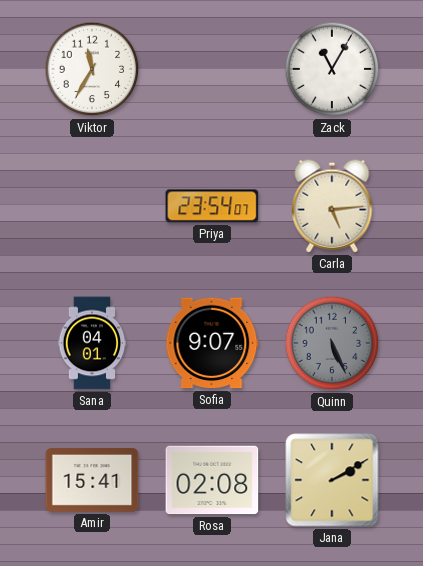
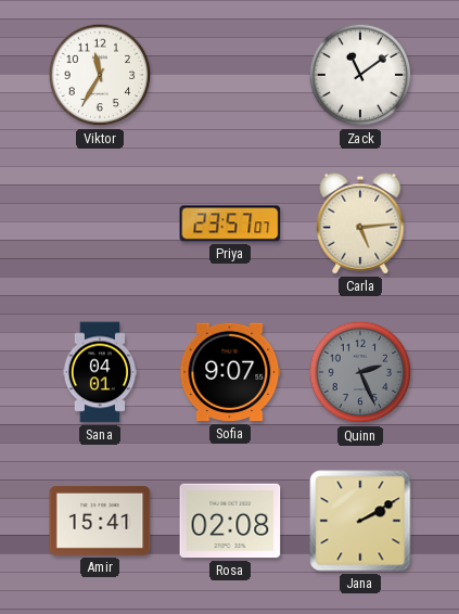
Zack: 11:05 -> 11:09
Priya: 23:54 -> 23:57
Quinn: 5:26 -> 2:26
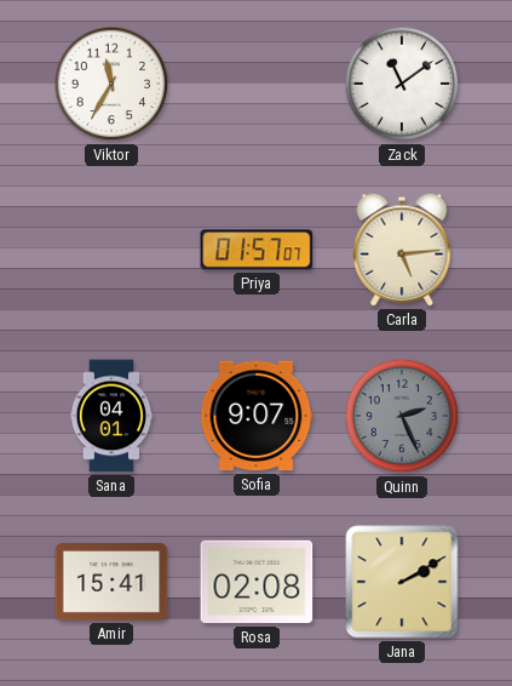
Priya: 23:57 -> 01:57
